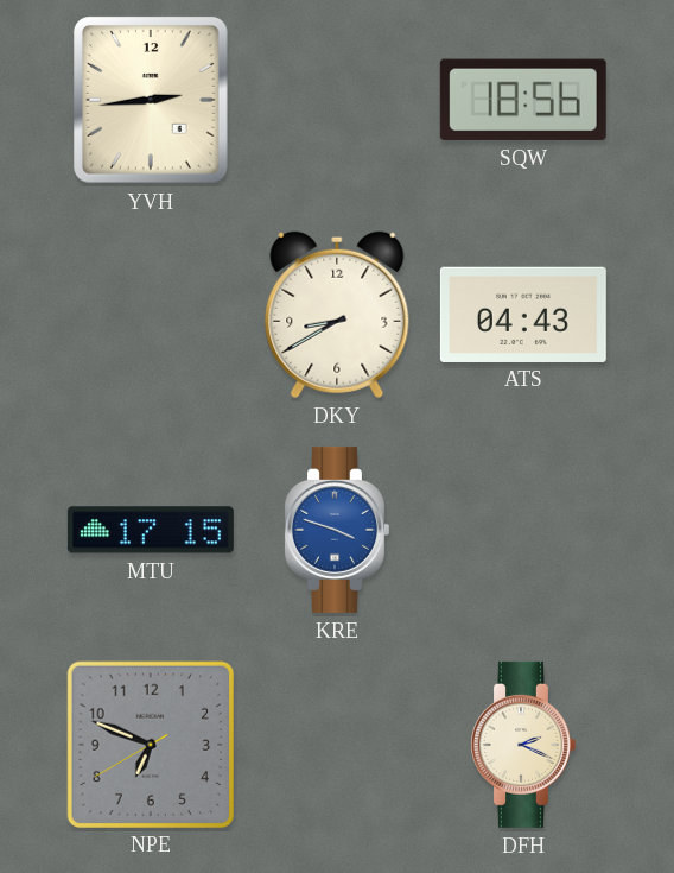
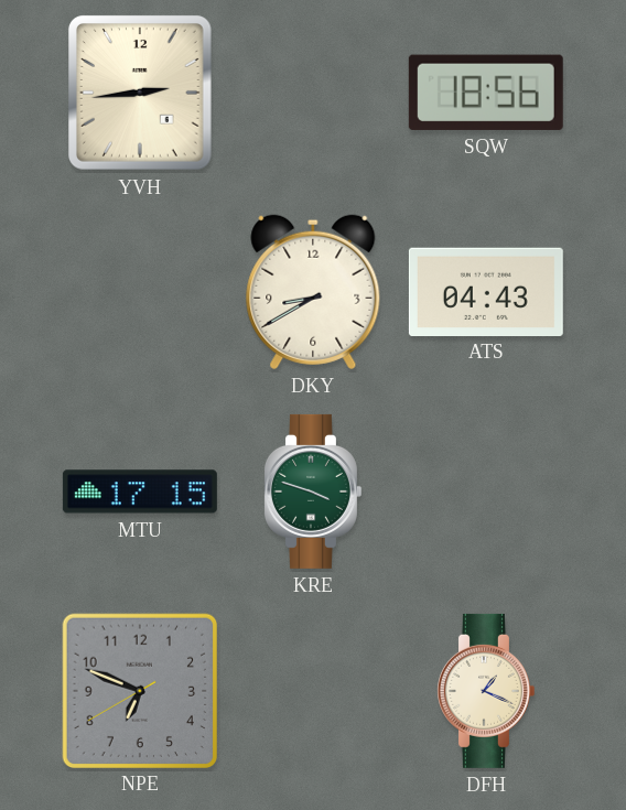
KRE dial: blue -> green
DFH: 2:19 -> 1:19
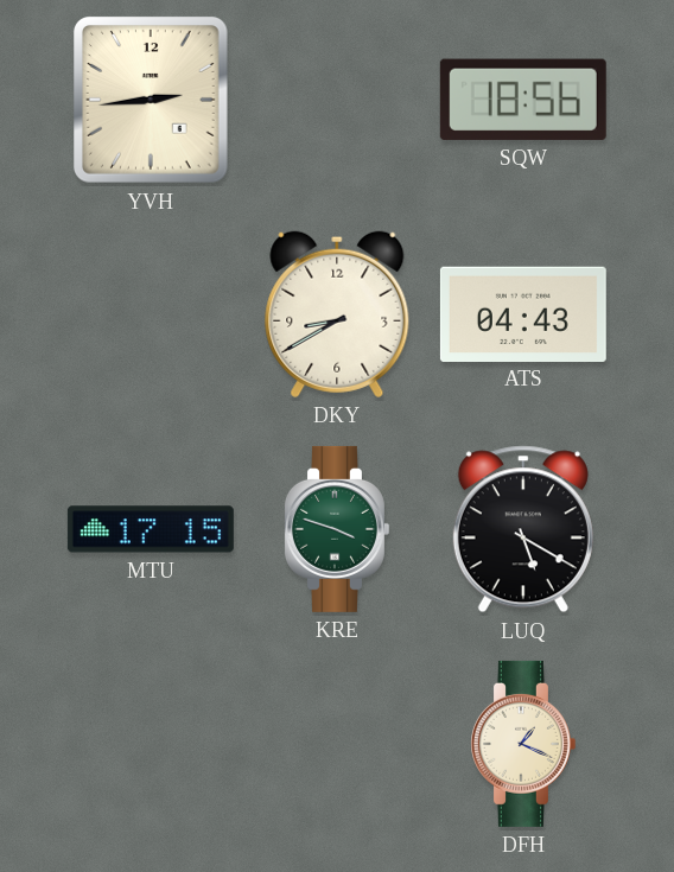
LUQ: none -> 5:20
NPE: 6:48 -> none
